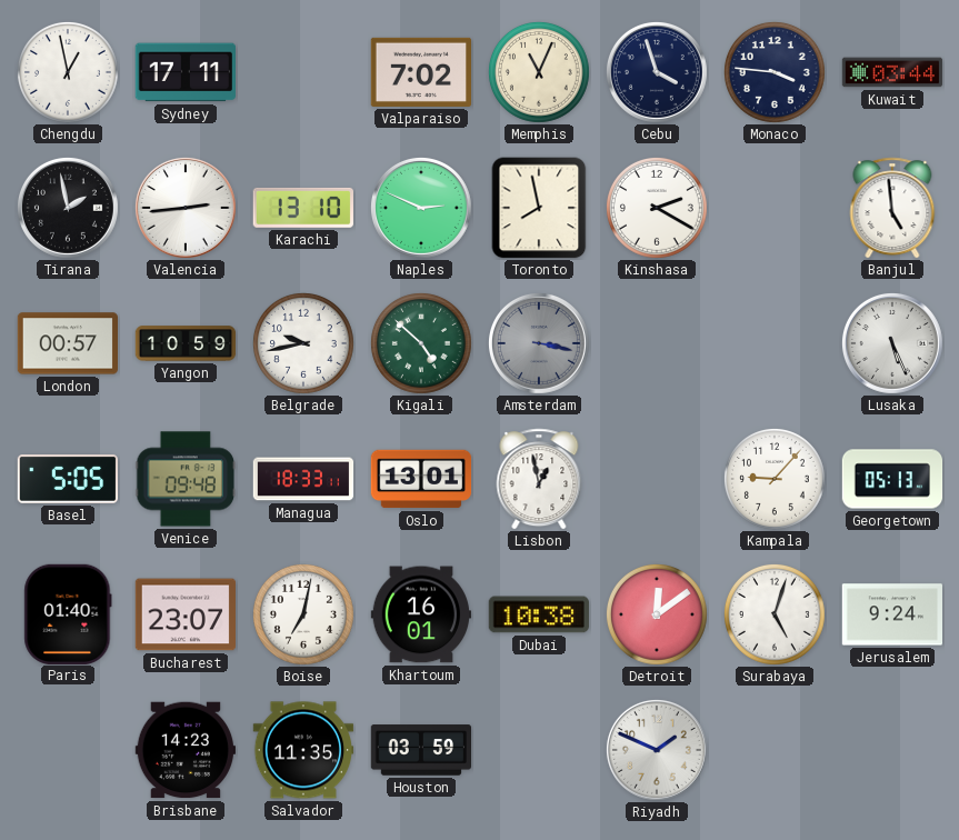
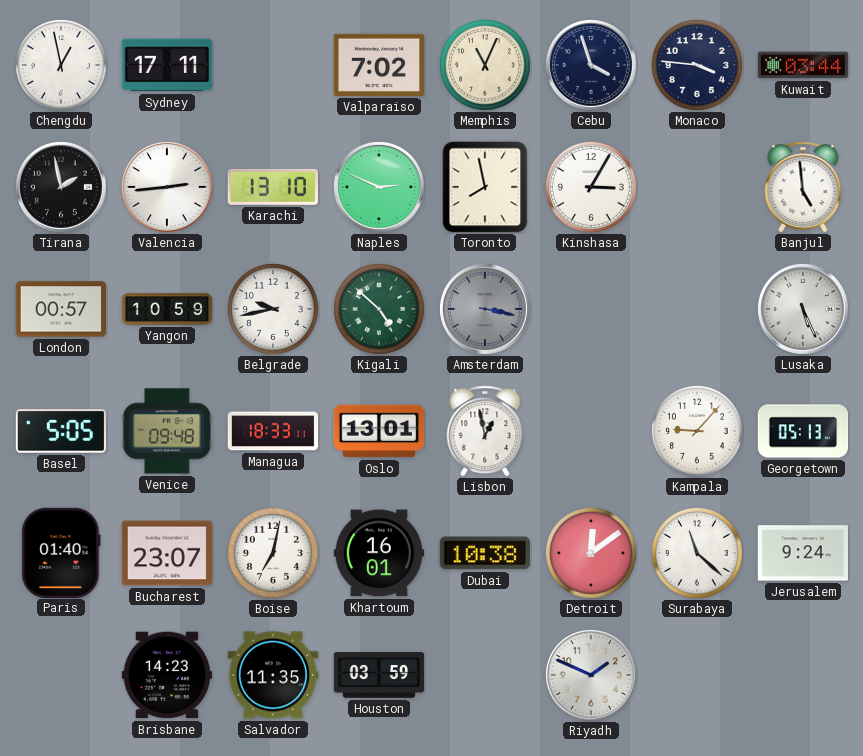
Kinshasa: 2:20 -> 3:05
Surabaya: 5:03 -> 11:22
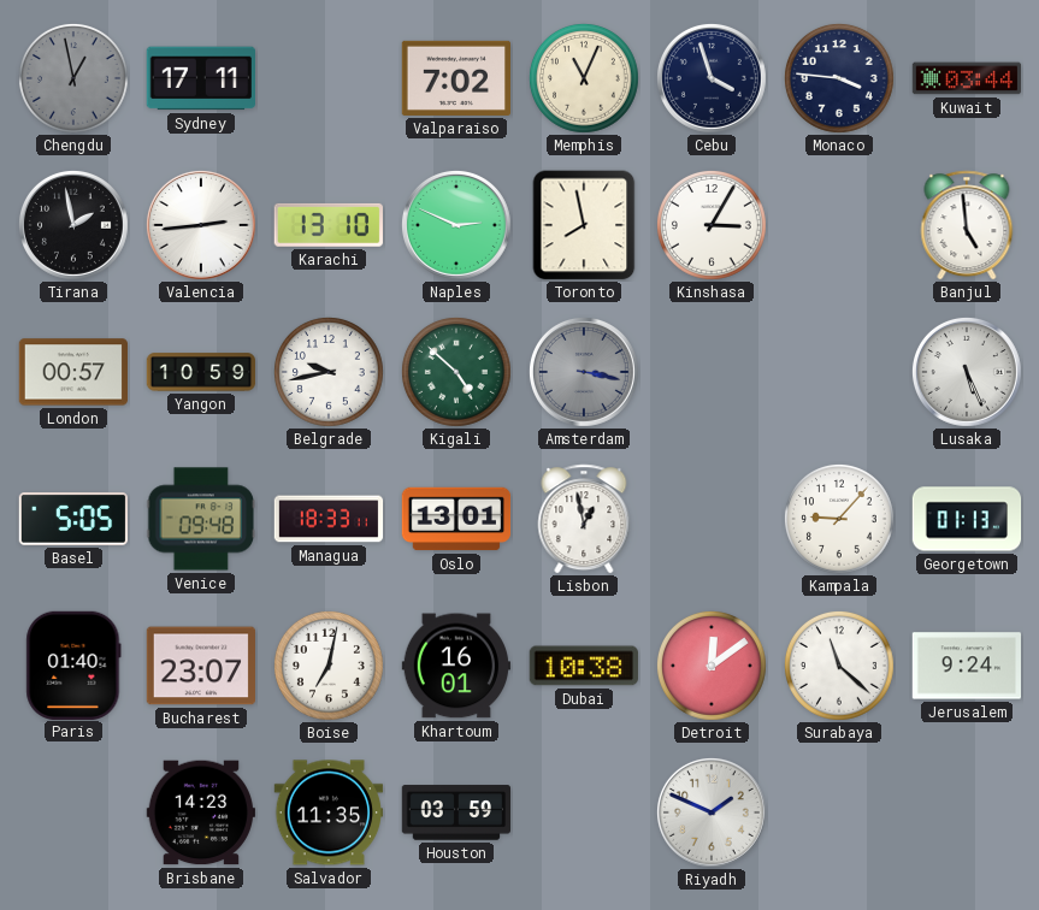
Chengdu dial: white -> grey
Georgetown: 05:13 -> 01:13
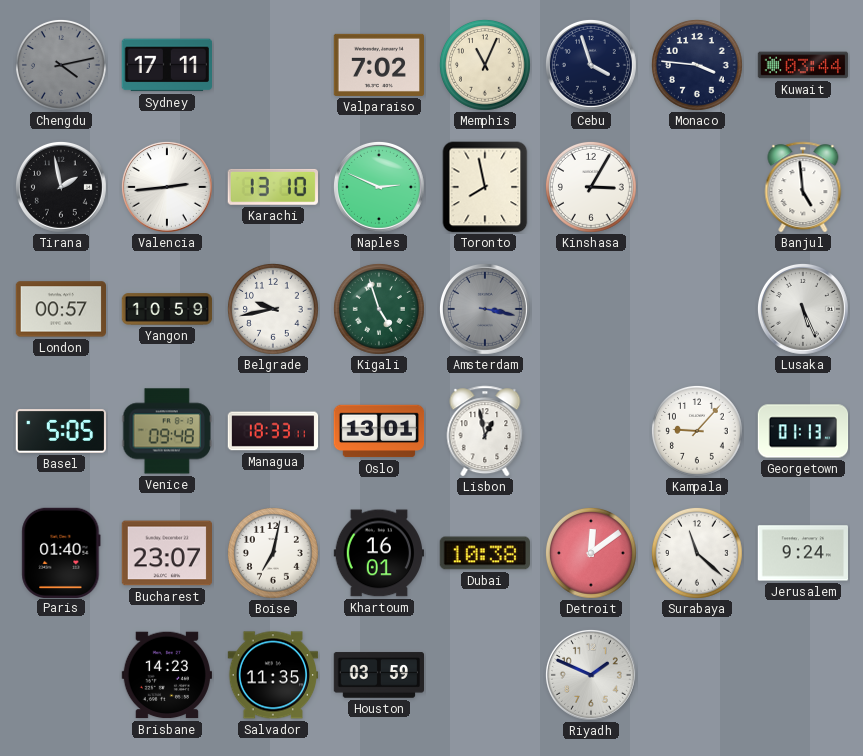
Chengdu: 12:58 -> 4:13
Kigali: 4:52 -> 4:57
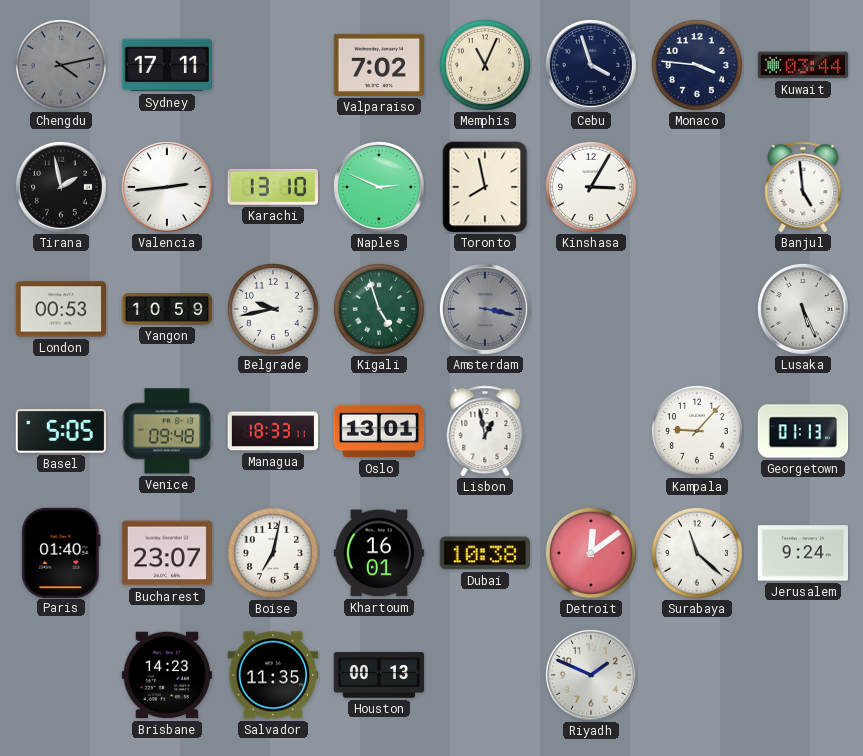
London: 00:57 -> 00:53
Houston: 03:59 -> 00:13
